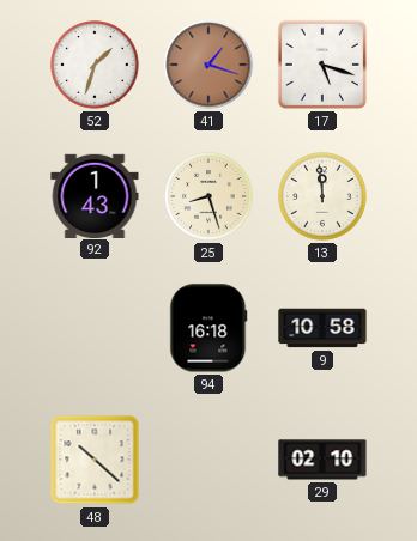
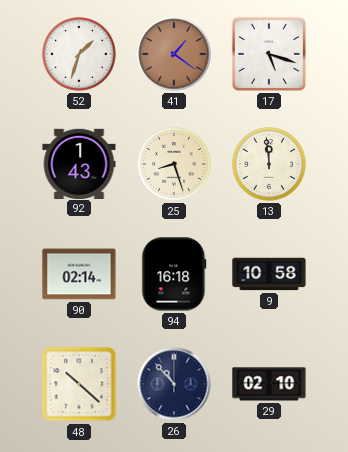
41: 1:18 -> 1:21
90: none -> 02:14
26: none -> 10:53
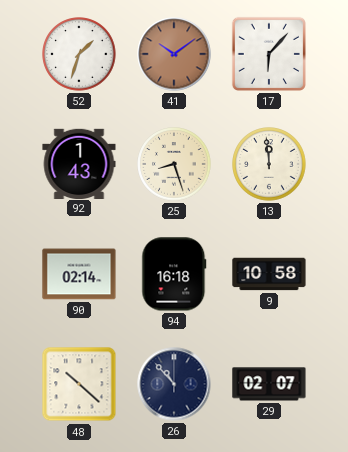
41: 1:21 -> 10:09
17: 5:18 -> 6:07
29: 02:10 -> 02:07
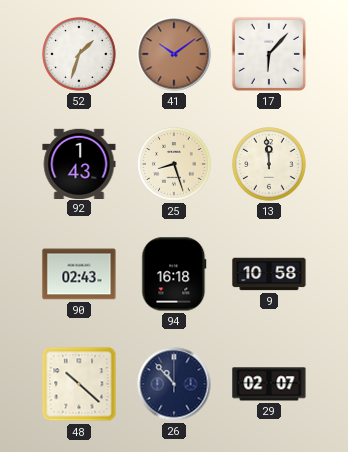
90: 02:14 -> 02:43
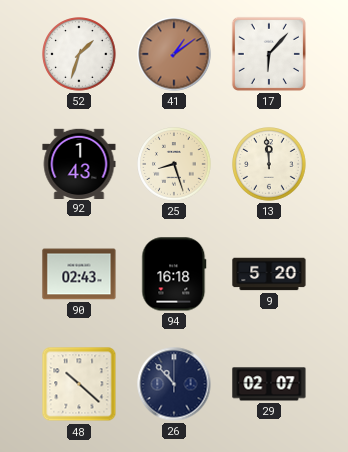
41: 10:09 -> 1:09
9: 10:58 -> 5:20
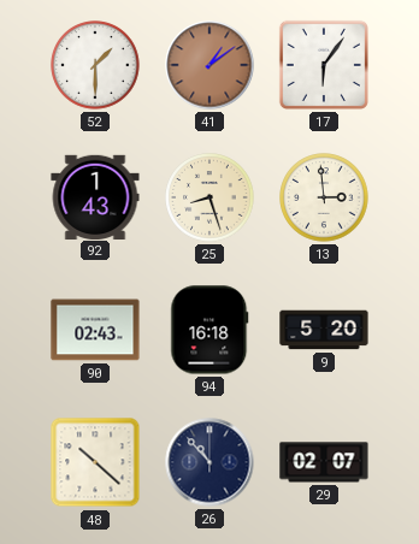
52: 1:33 -> 1:30
17: 6:07 -> 6:06
13: 11:59 -> 2:59
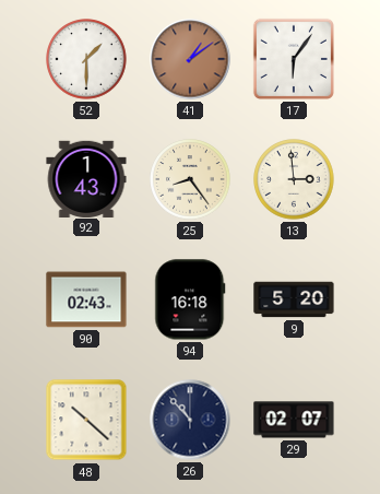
25: 8:27 -> 8:24
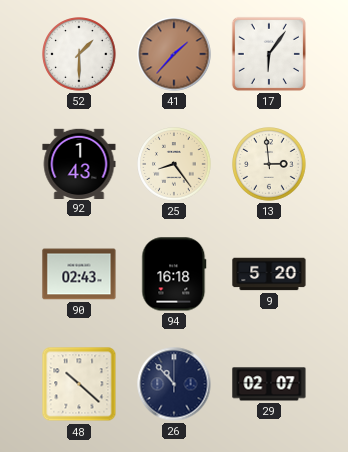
41: 1:09 -> 1:37
